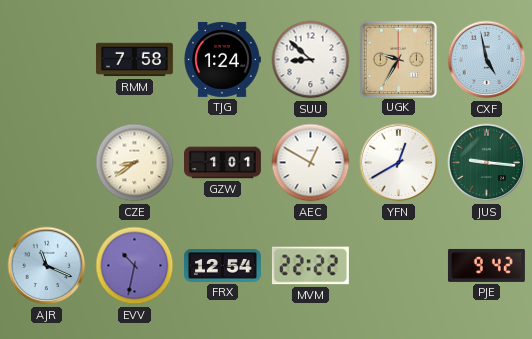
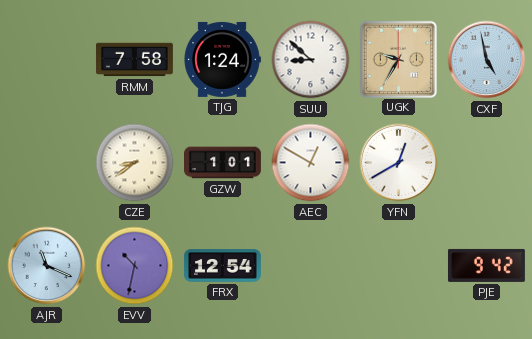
JUS: 9:16 -> none
MVM: 22:22 -> none
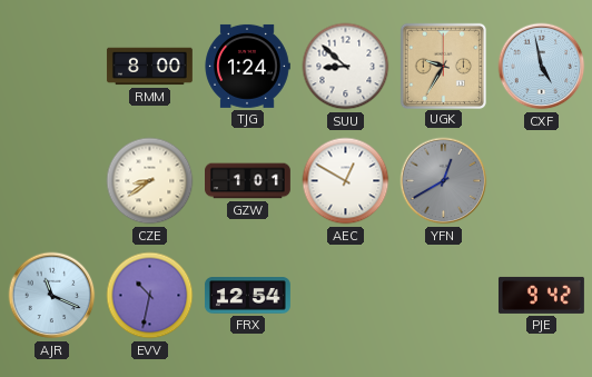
RMM: 7:58 -> 8:00
YFN dial: white -> grey
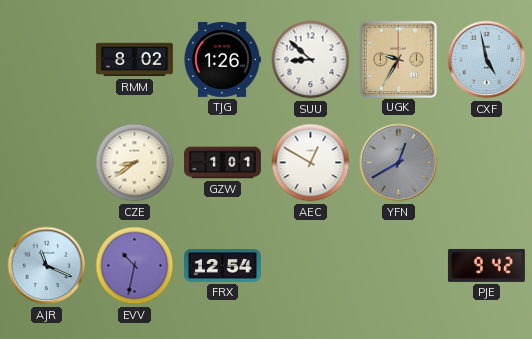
RMM: 8:00 -> 8:02
TJG: 1:24 -> 1:26
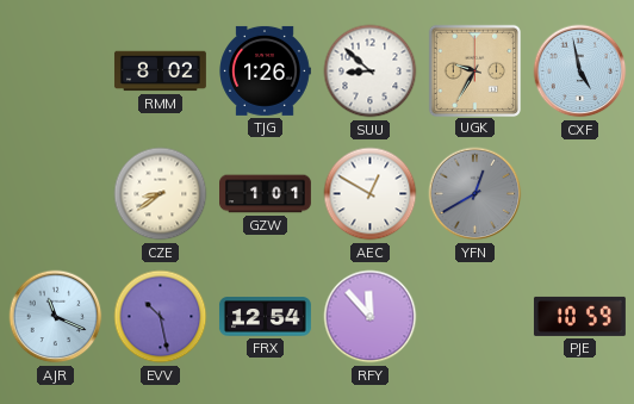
EVV: 10:32 -> 10:28
RFY: none -> 11:53
PJE: 9:42 -> 10:59
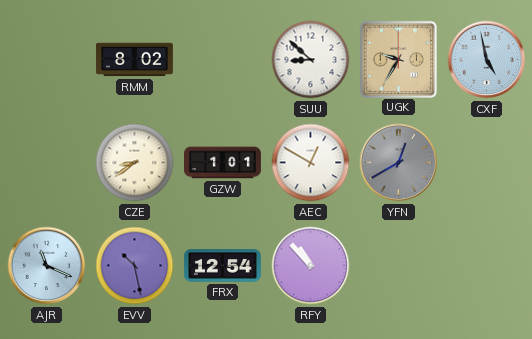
TJG: 1:26 -> none
RFY: 11:53 -> 10:53
PJE: 10:59 -> none
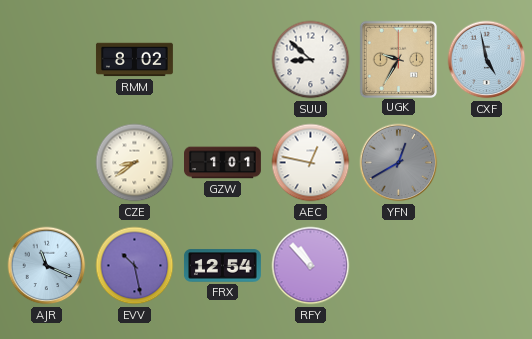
AEC: 12:50 -> 12:47
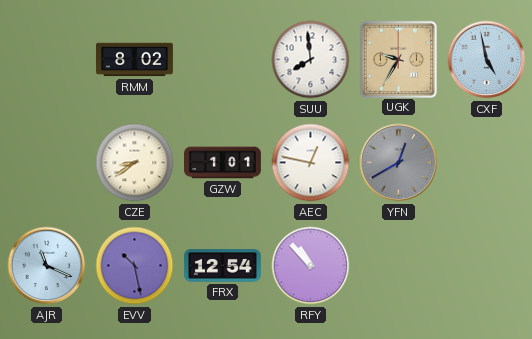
SUU: 8:52 -> 7:59
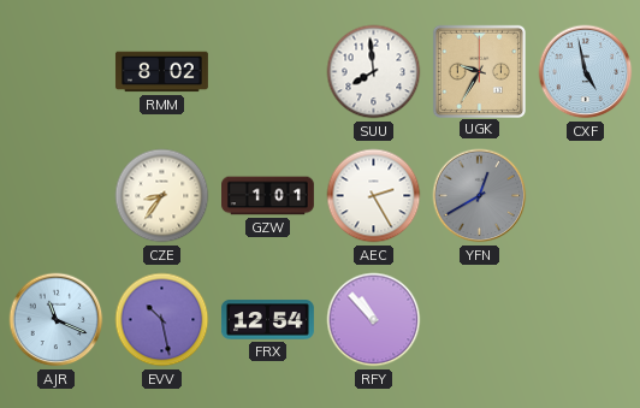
CZE: 8:39 -> 8:36
AEC: 12:47 -> 2:25
